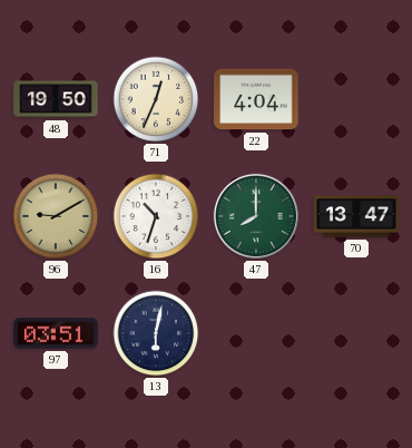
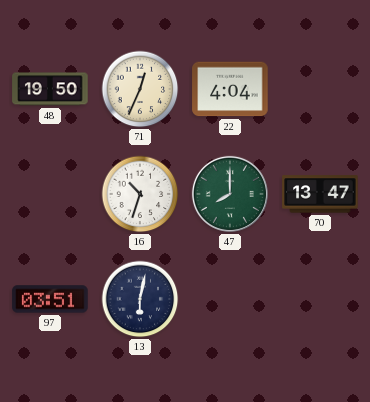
96: 9:10 -> none
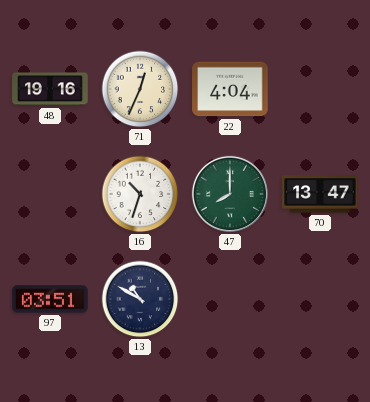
48: 19:50 -> 19:16
13: 6:02 -> 10:50
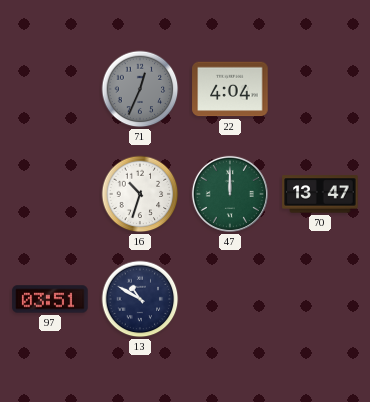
48: 19:16 -> none
71 dial: cream -> grey
47: 8:00 -> 12:00
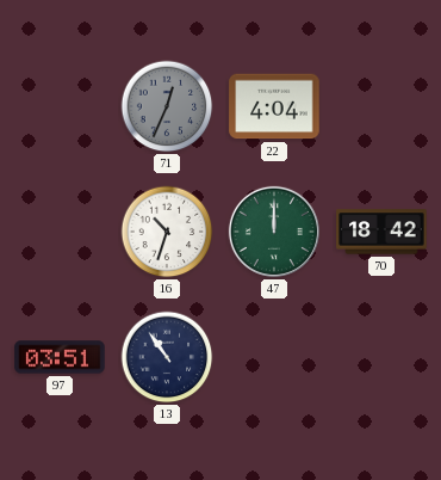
70: 13:47 -> 18:42
13: 10:50 -> 10:54
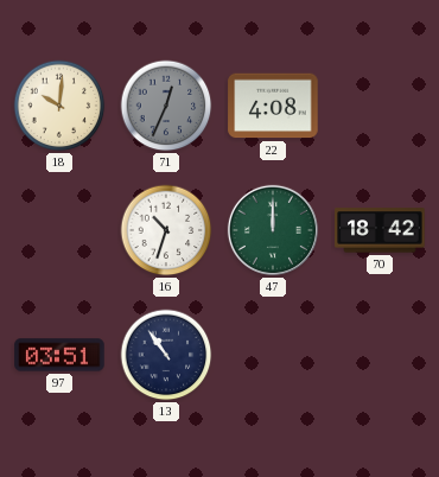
18: none -> 10:01
22: 4:04 -> 4:08
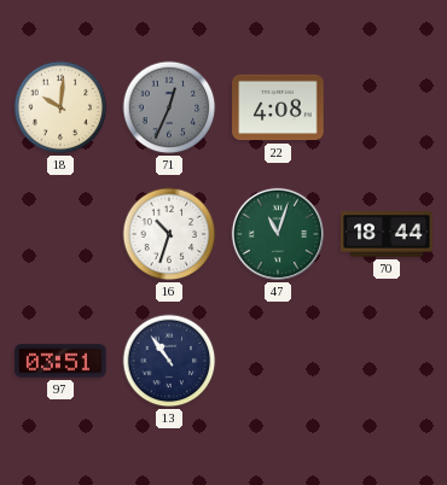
47: 12:00 -> 11:03
70: 18:42 -> 18:44
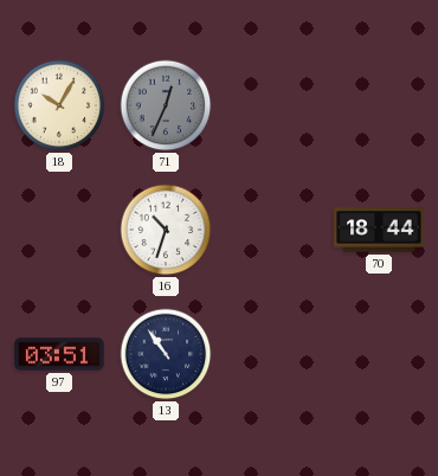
18: 10:01 -> 10:05
22: 4:08 -> none
47: 11:03 -> none
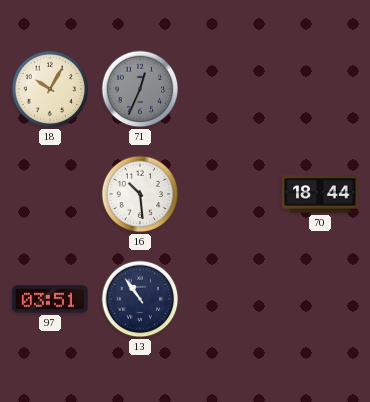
16: 10:33 -> 10:29
